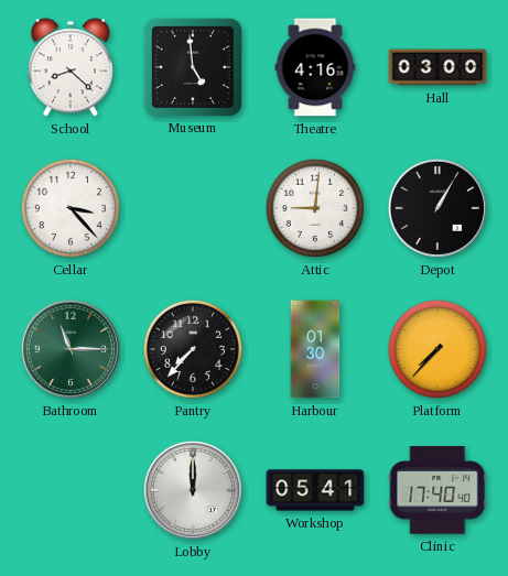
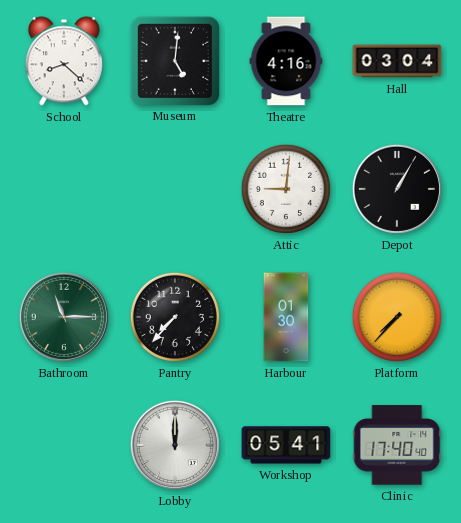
Museum: 4:59 -> 5:01
Hall: 03:00 -> 03:04
Cellar: 3:23 -> none
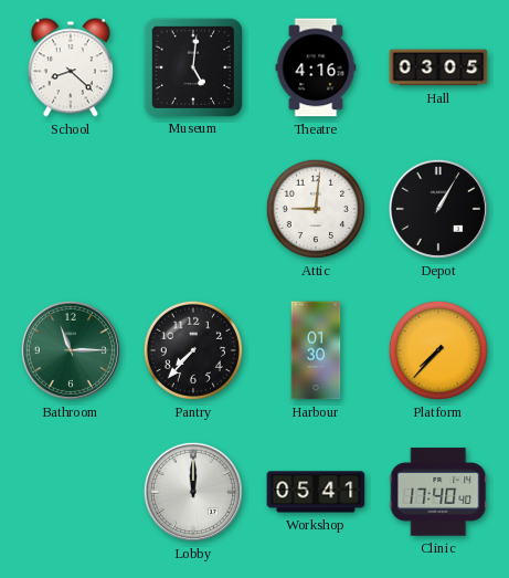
Hall: 03:04 -> 03:05
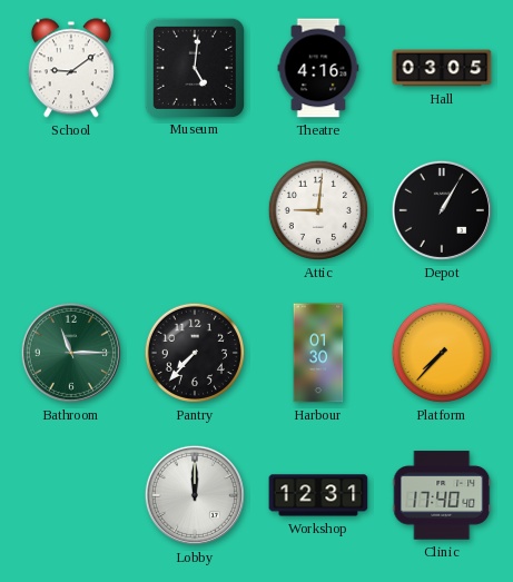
School: 8:22 -> 9:09
Workshop: 05:41 -> 12:31
